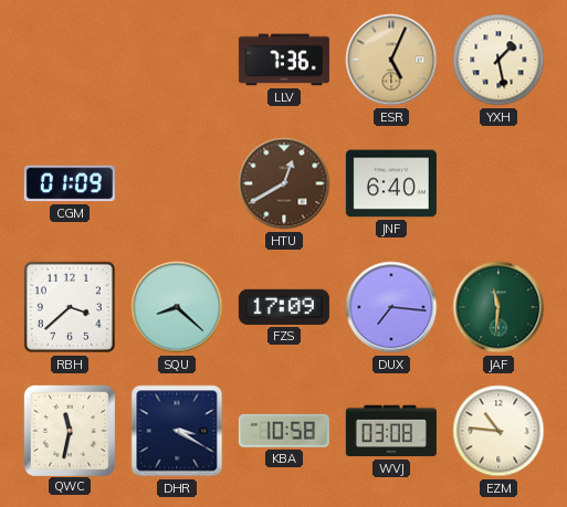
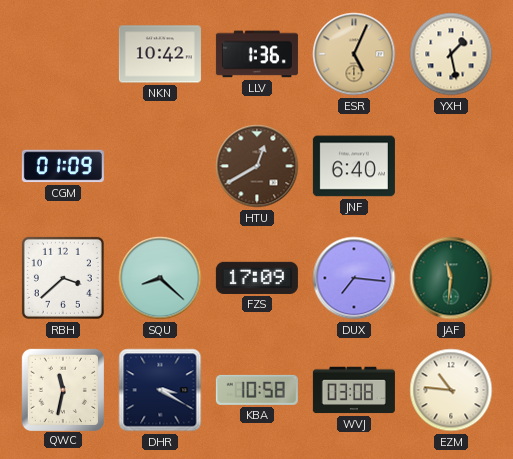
NKN: none -> 10:42
LLV: 7:36 -> 1:36
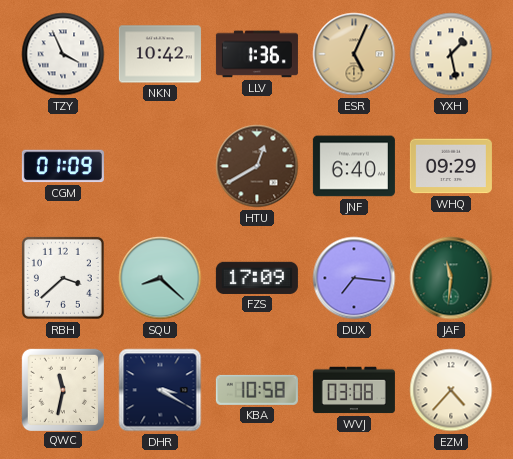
TZY: none -> 3:56
WHQ: none -> 09:29
EZM: 10:46 -> 4:37
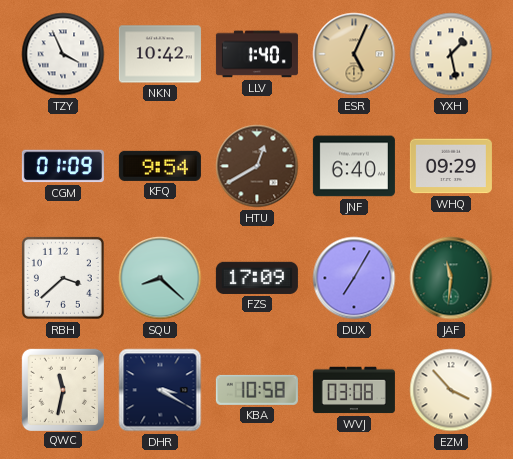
LLV: 1:36 -> 1:40
KFQ: none -> 9:54
DUX: 7:16 -> 7:05
EZM: 4:37 -> 3:53
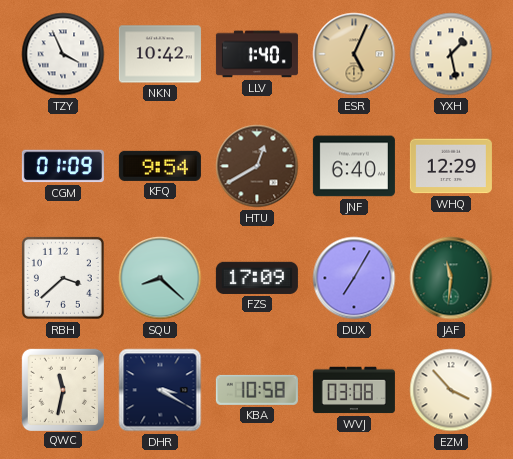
WHQ: 09:29 -> 12:29
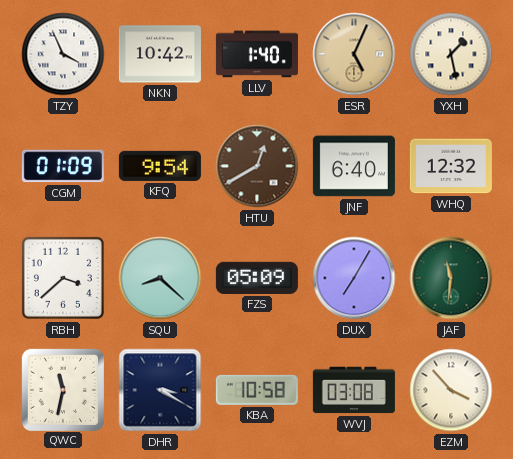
WHQ: 12:29 -> 12:32
FZS: 17:09 -> 05:09
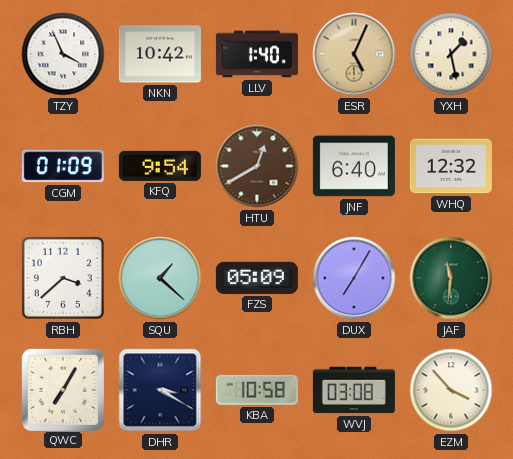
SQU: 8:22 -> 1:22
QWC: 11:32 -> 7:05
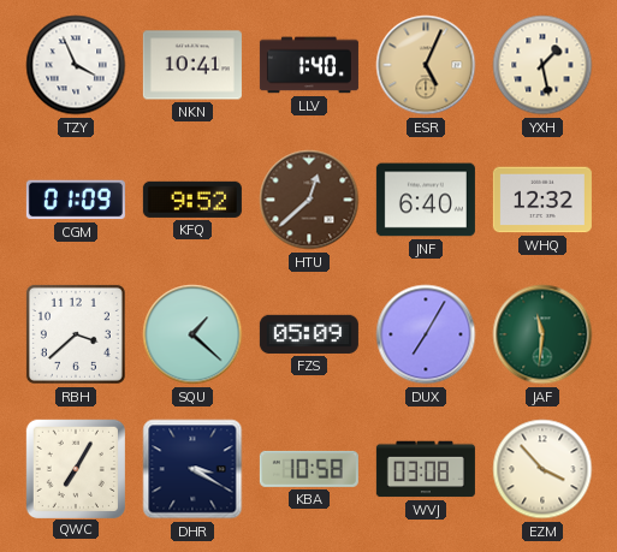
NKN: 10:42 -> 10:41
KFQ: 9:54 -> 9:52
HTU: 12:40 -> 12:38
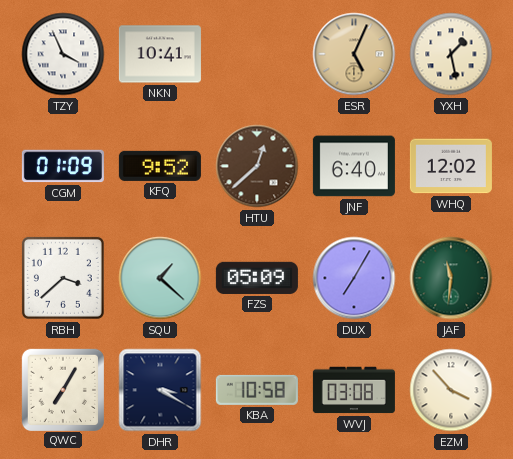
LLV: 1:40 -> none
WHQ: 12:32 -> 12:02
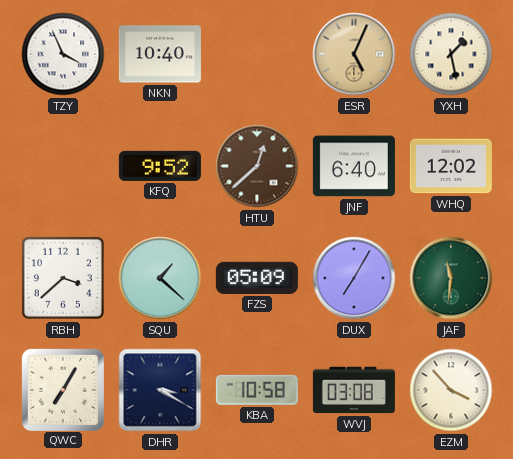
NKN: 10:41 -> 10:40
CGM: 01:09 -> none
